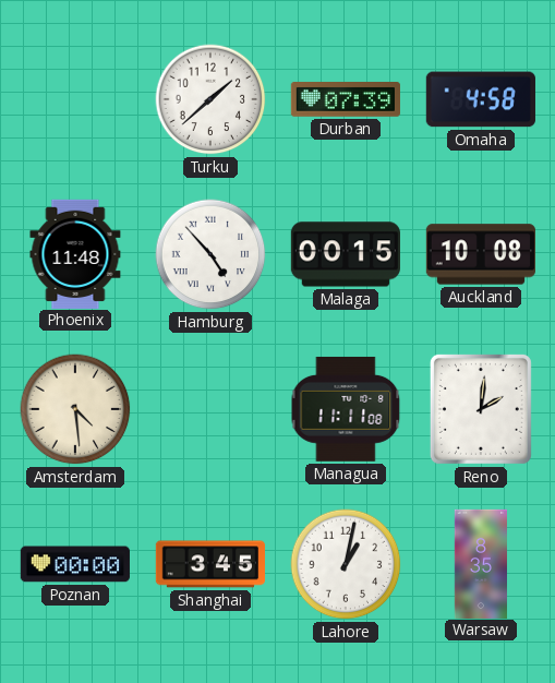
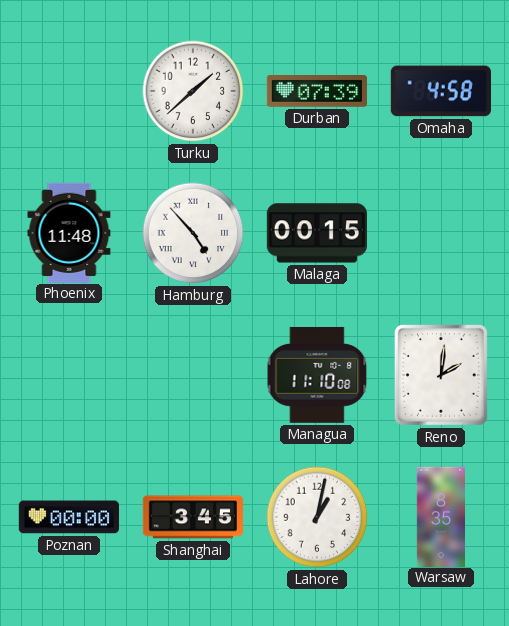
Auckland: 10:08 -> none
Amsterdam: 4:29 -> none
Managua: 11:11 -> 11:10
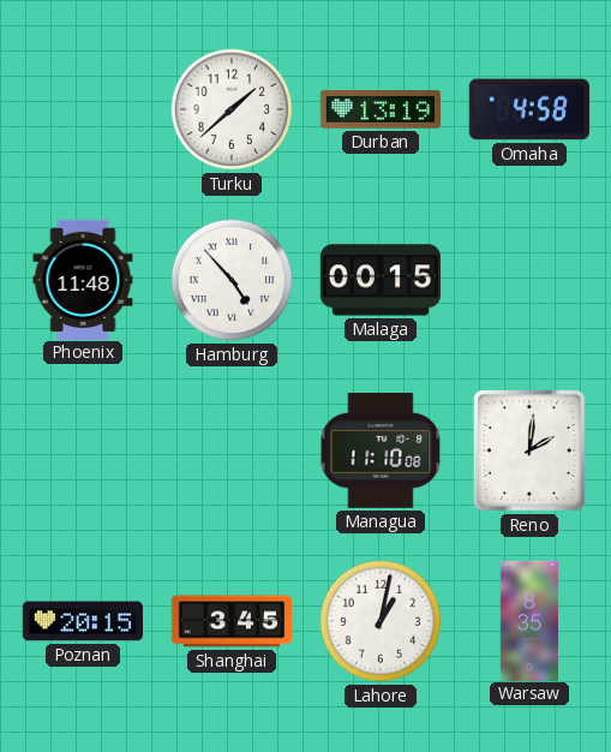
Durban: 07:39 -> 13:19
Poznan: 00:00 -> 20:15
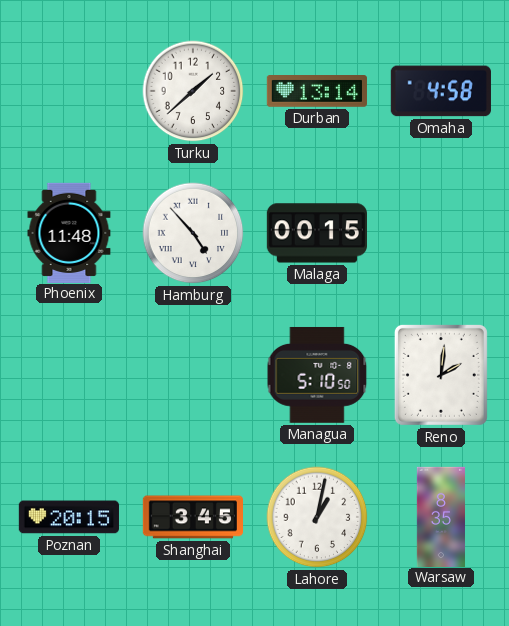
Durban: 13:19 -> 13:14
Managua: 11:10 -> 5:10
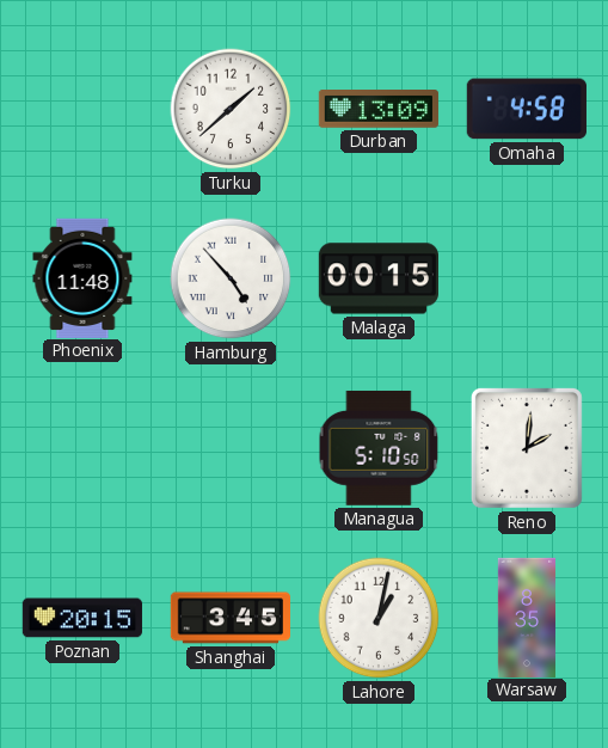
Durban: 13:14 -> 13:09
